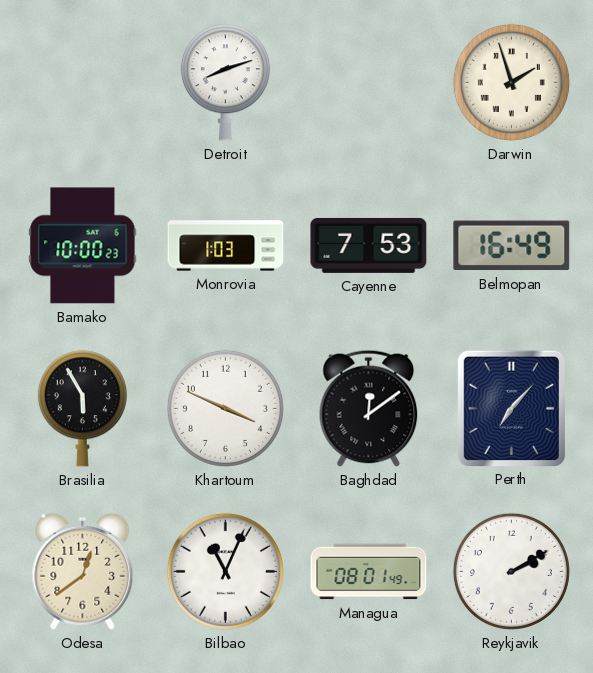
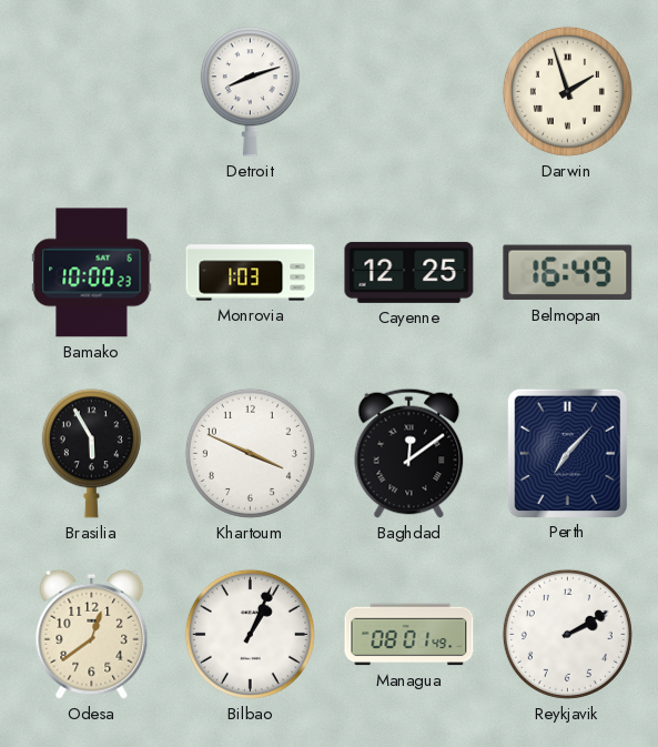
Cayenne: 7:53 -> 12:25
Bilbao: 11:04 -> 1:04
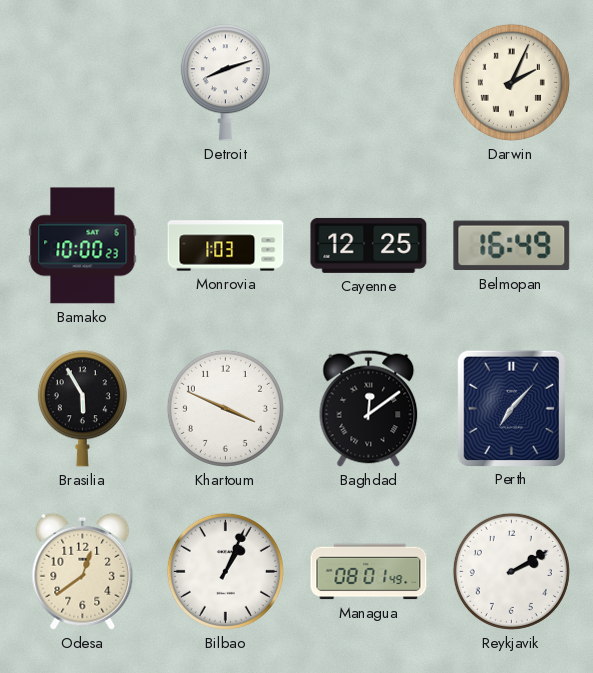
Darwin: 1:57 -> 2:04
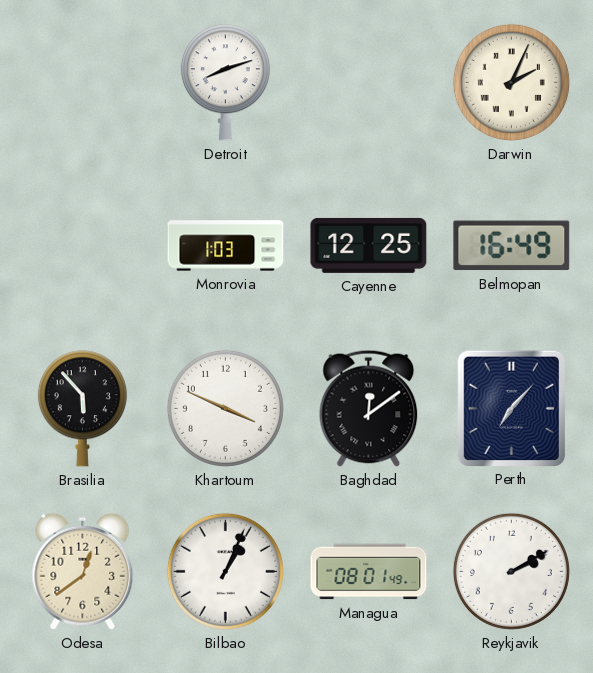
Bamako: 10:00 -> none
Brasilia: 5:55 -> 5:53
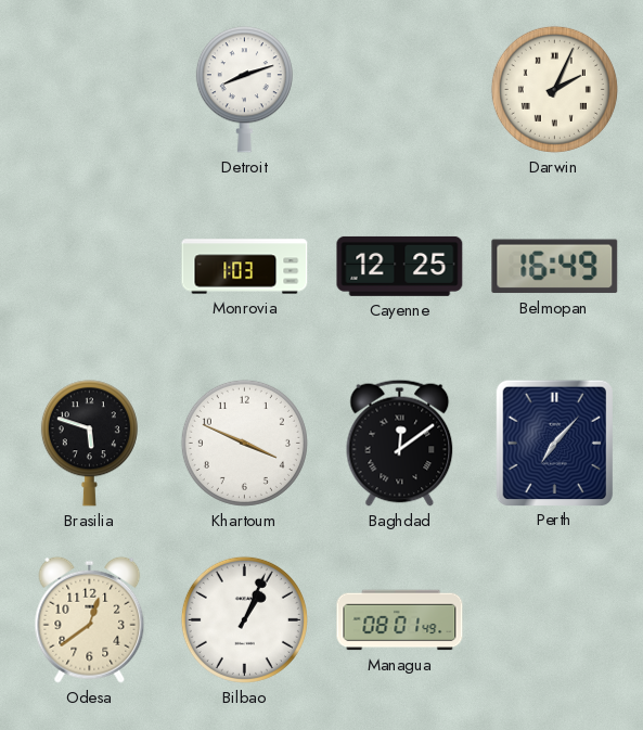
Brasilia: 5:53 -> 5:48
Reykjavik: 2:10 -> none
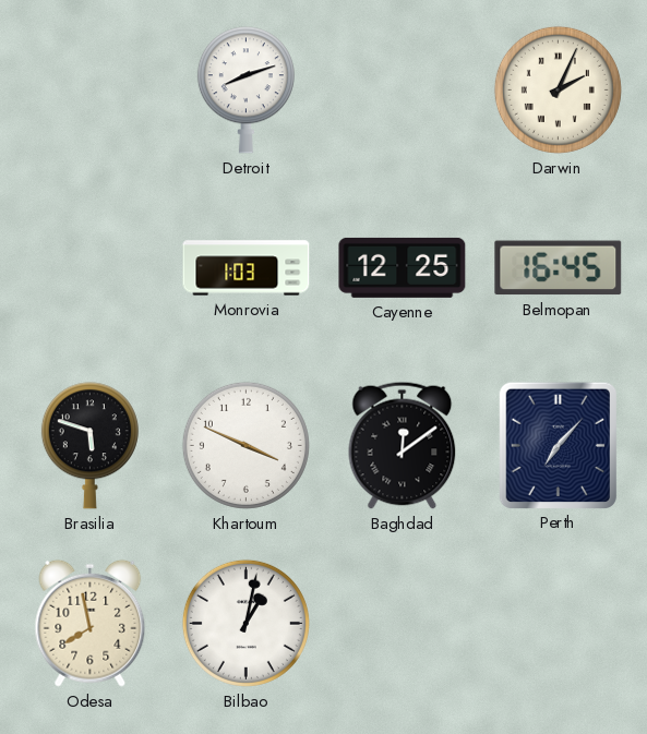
Belmopan: 16:49 -> 16:45
Odesa: 12:39 -> 7:58
Bilbao: 1:04 -> 1:02
Managua: 08:01 -> none
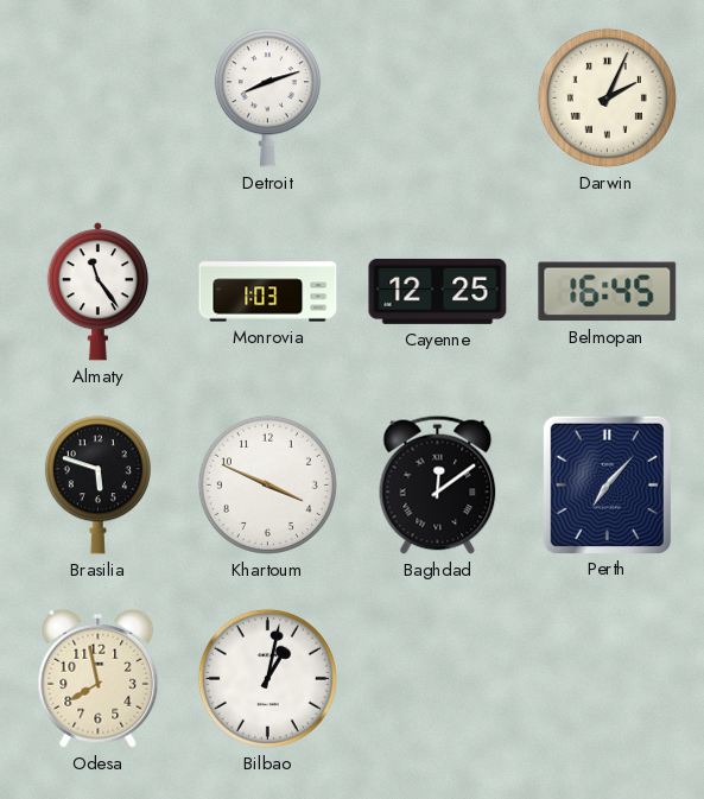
Almaty: none -> 11:24
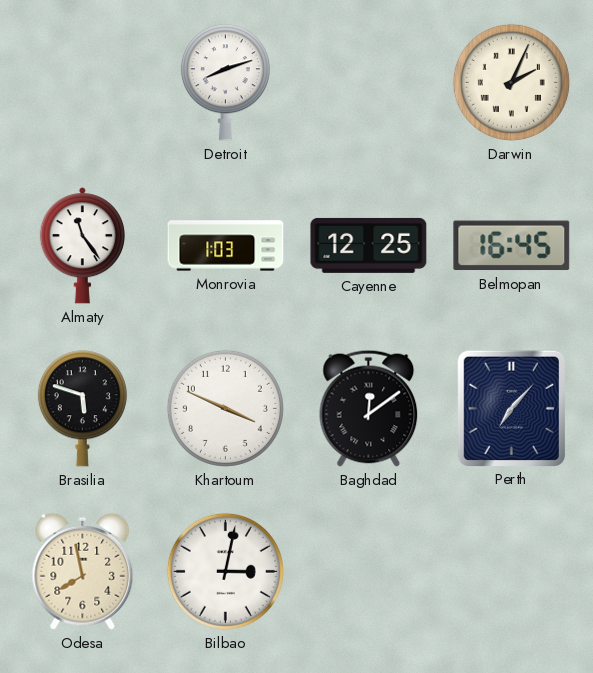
Bilbao: 1:02 -> 3:02
